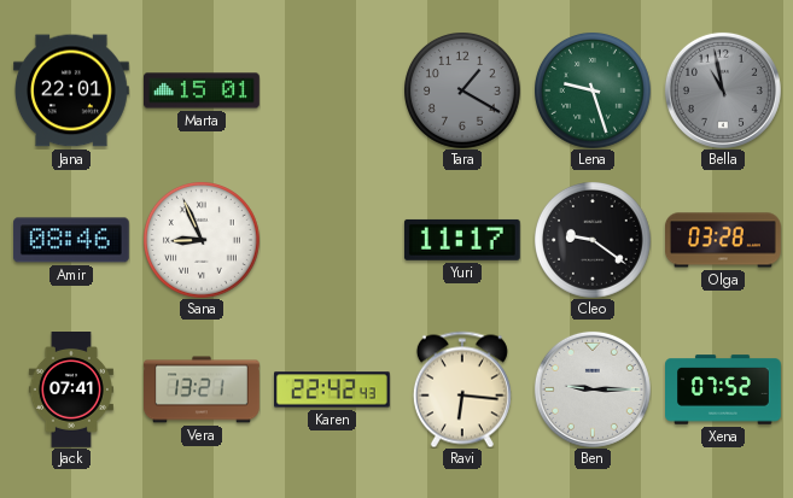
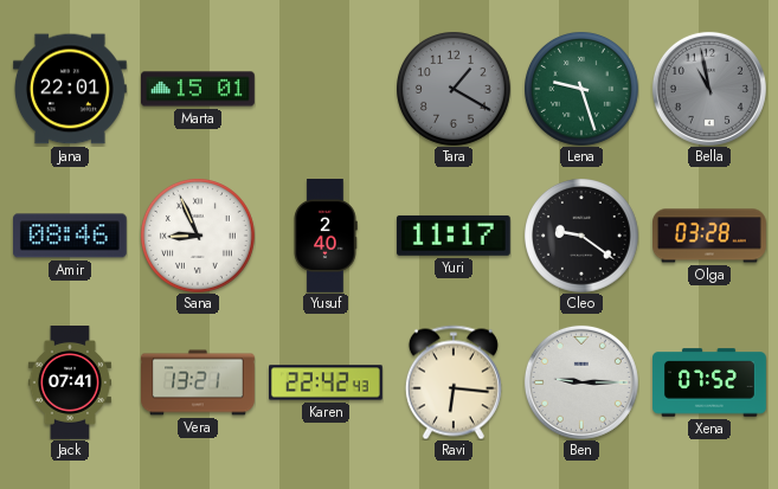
Yusuf: none -> 2:40
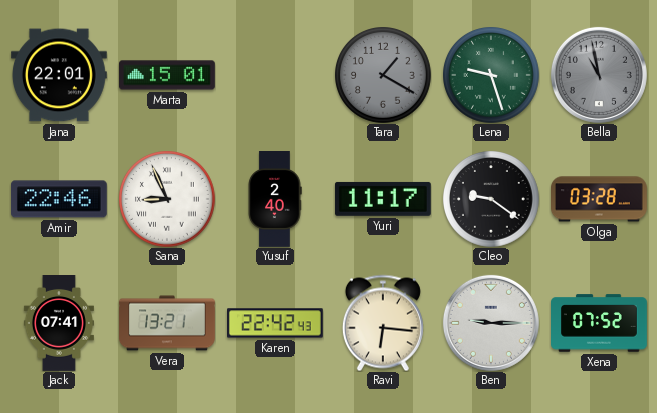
Amir: 08:46 -> 22:46
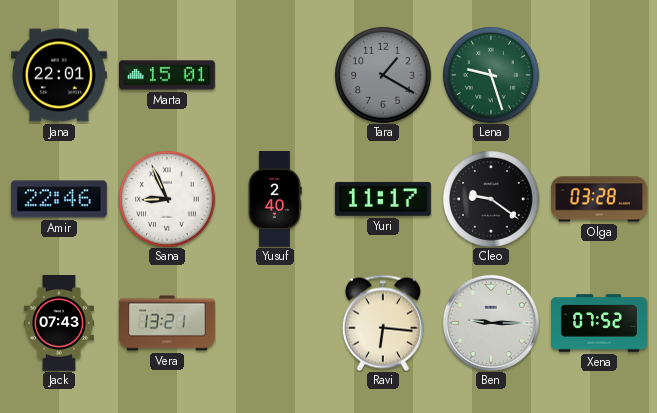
Bella: 10:58 -> none
Jack: 07:41 -> 07:43
Karen: 22:42 -> none
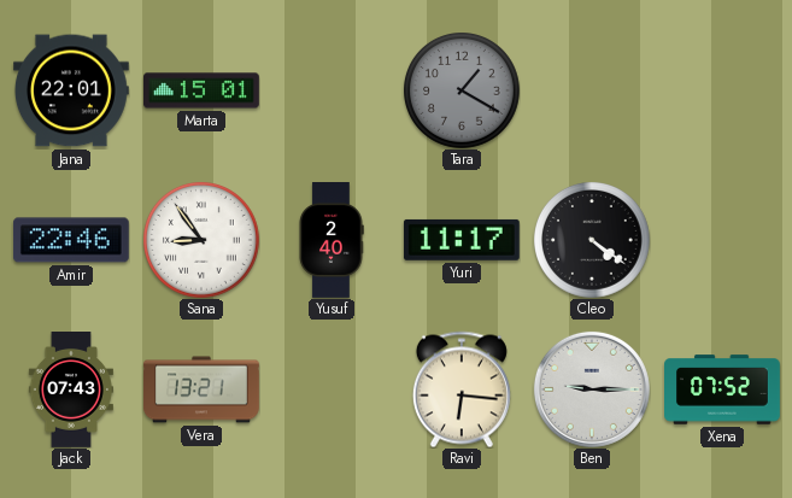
Lena: 9:27 -> none
Sana: 8:56 -> 8:54
Cleo: 9:21 -> 4:21
Olga: 03:28 -> none
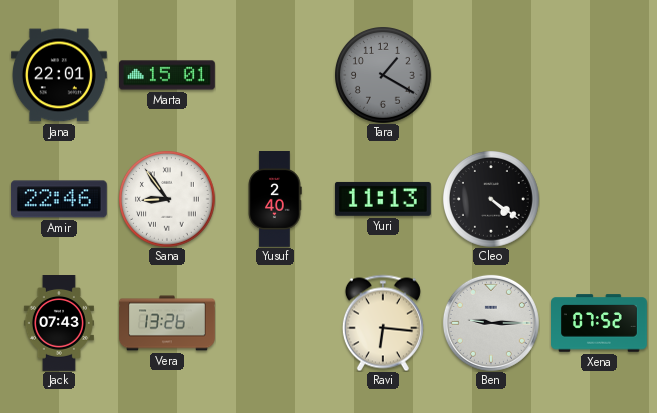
Yuri: 11:17 -> 11:13
Vera: 13:21 -> 13:26
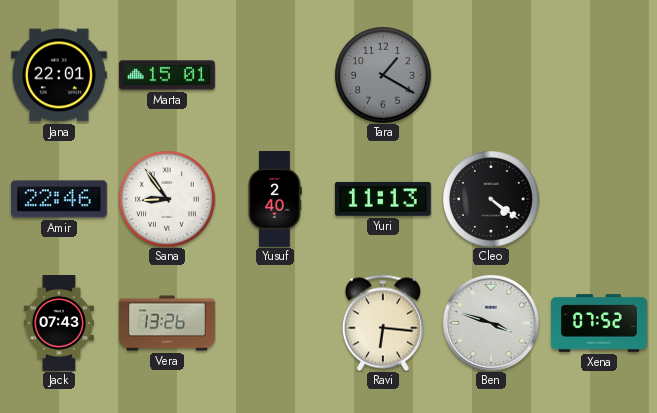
Ben: 9:15 -> 3:48
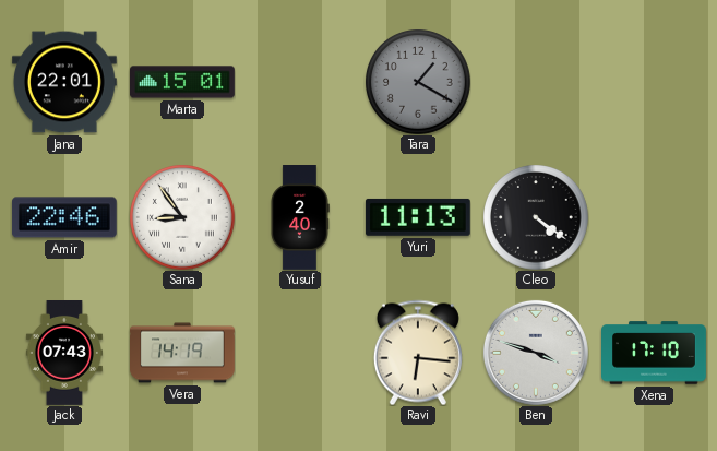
Vera: 13:26 -> 14:19
Xena: 07:52 -> 17:10
